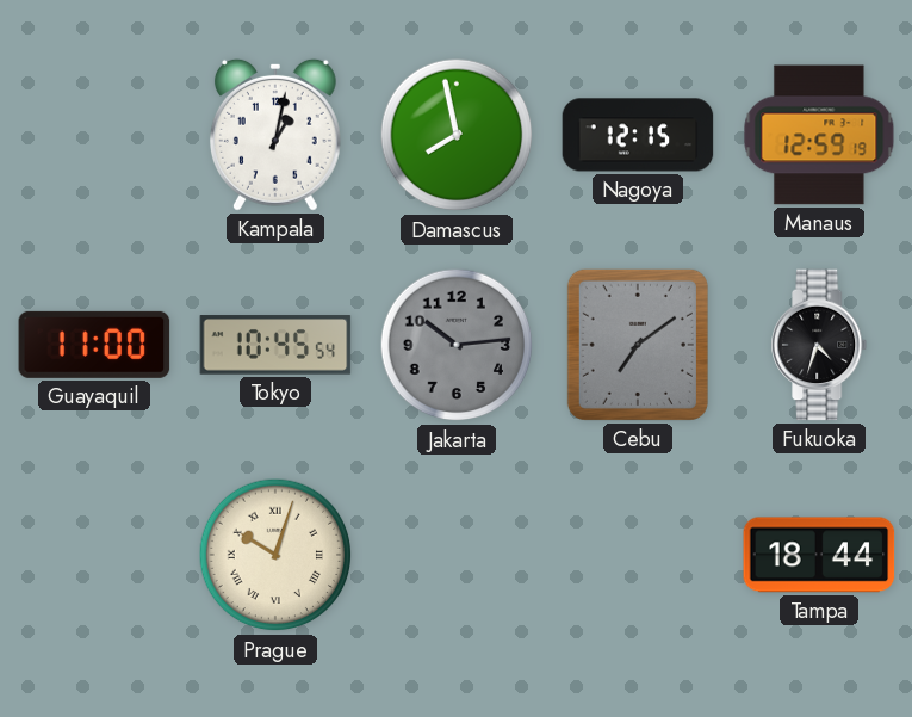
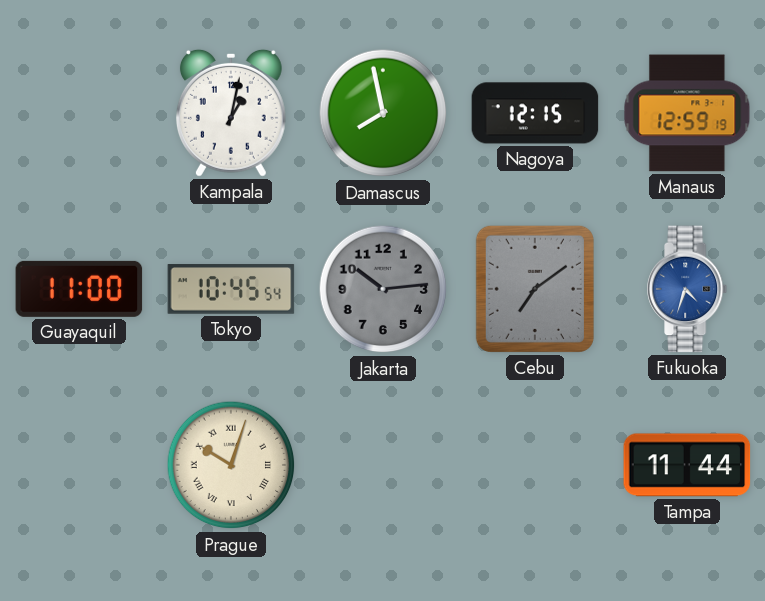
Fukuoka dial: black -> blue
Tampa: 18:44 -> 11:44
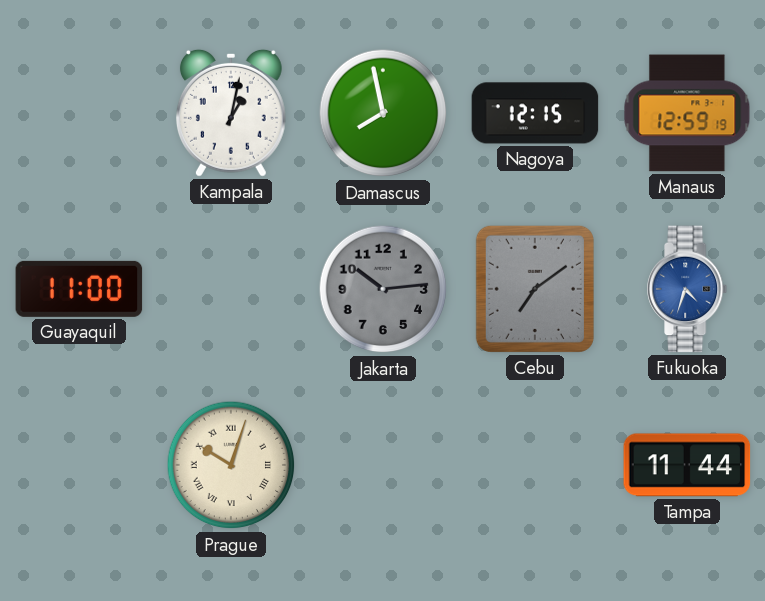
Tokyo: 10:45 -> none
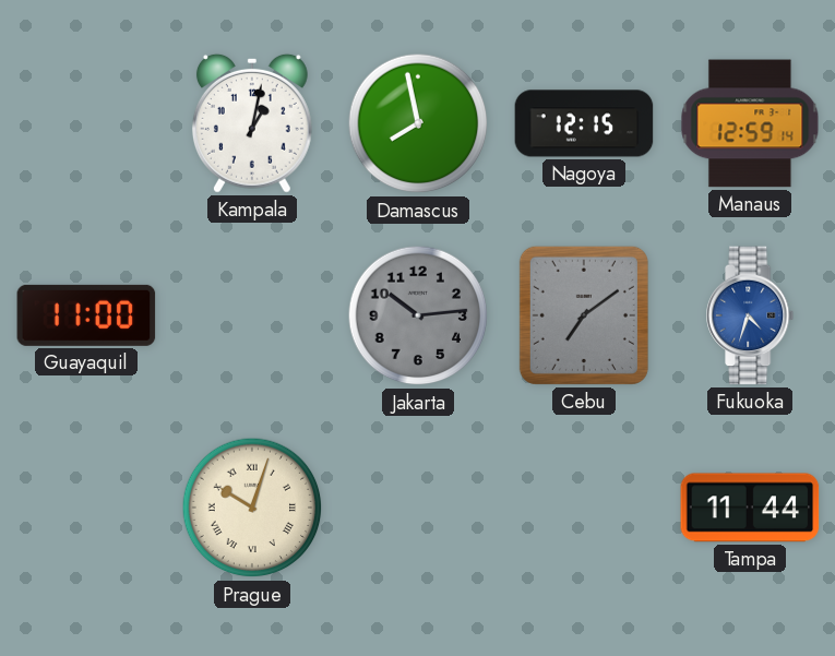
Manaus: 12:59:19 -> 12:59:14
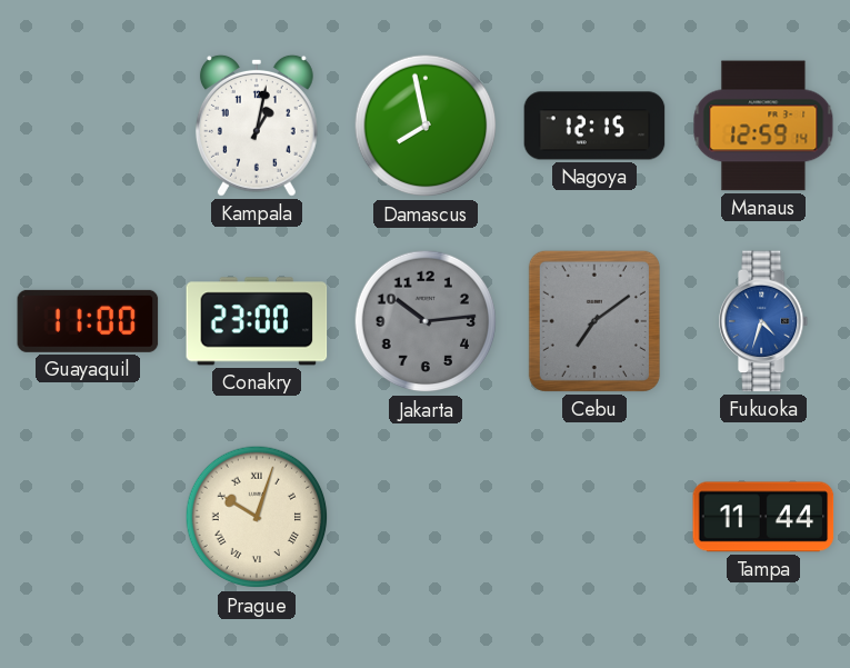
Conakry: none -> 23:00
